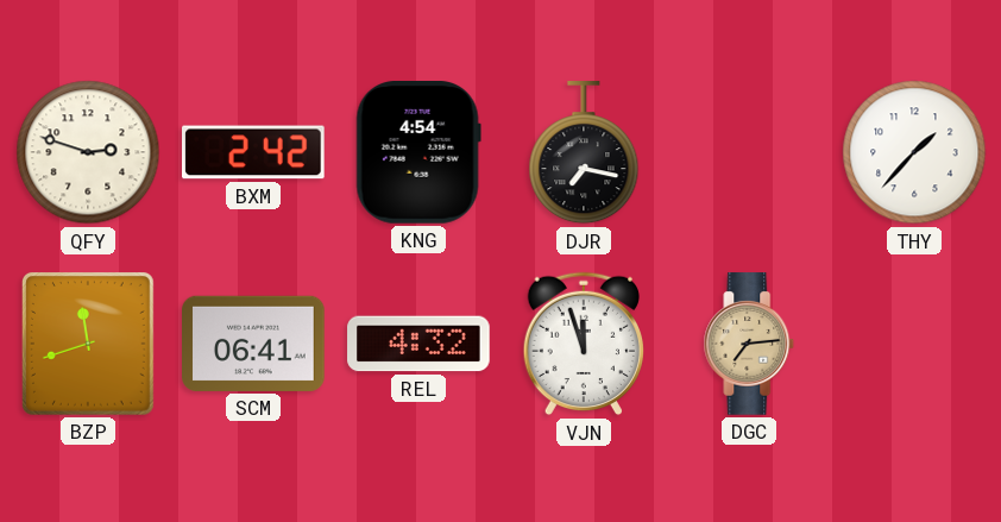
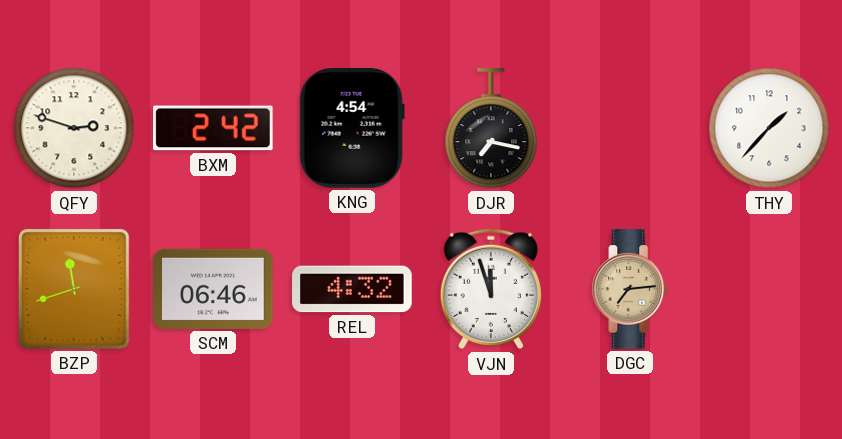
SCM: 06:41 -> 06:46
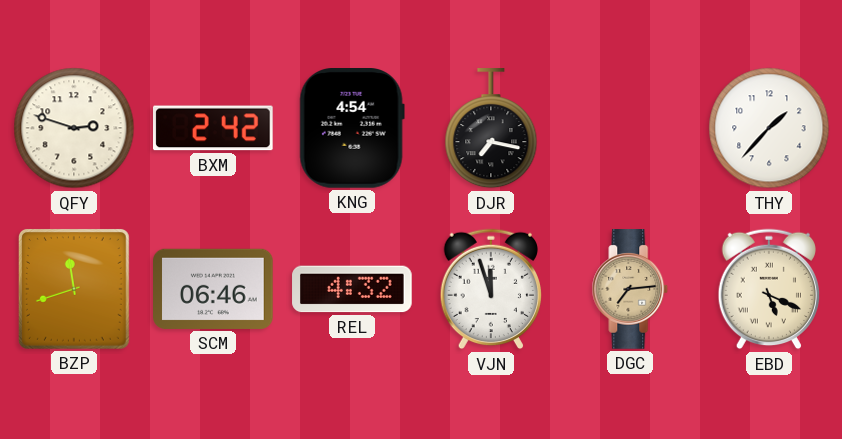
EBD: none -> 5:19
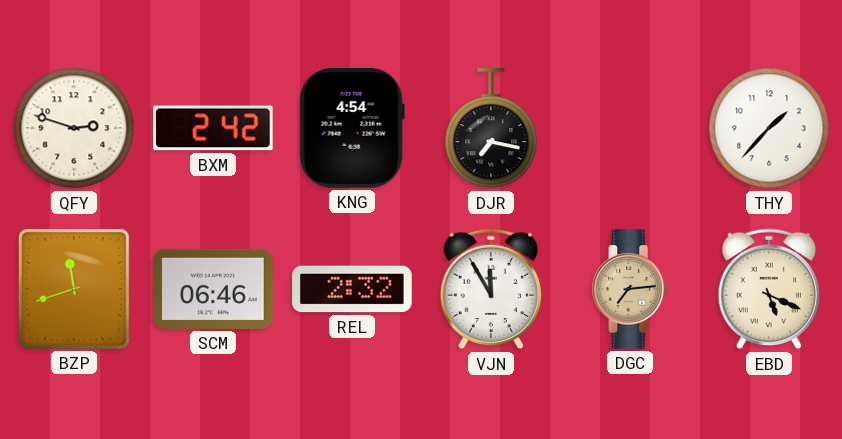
REL: 4:32 -> 2:32
VJN: 11:57 -> 11:55
